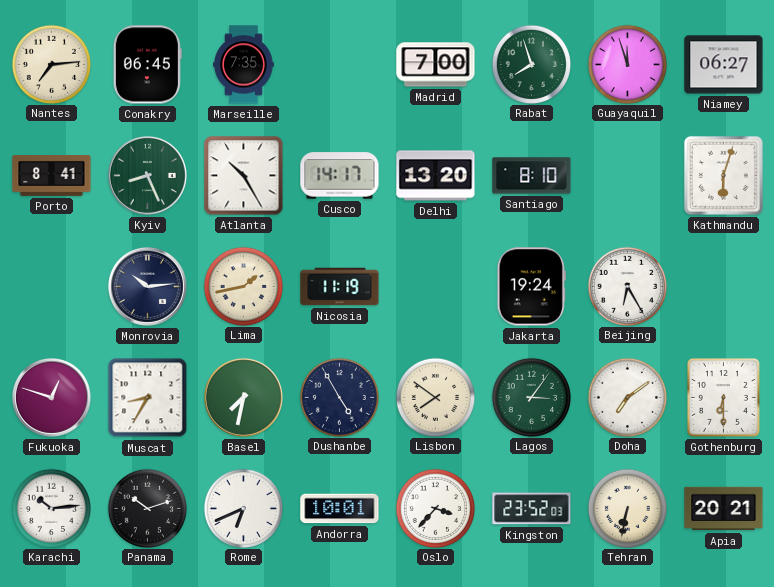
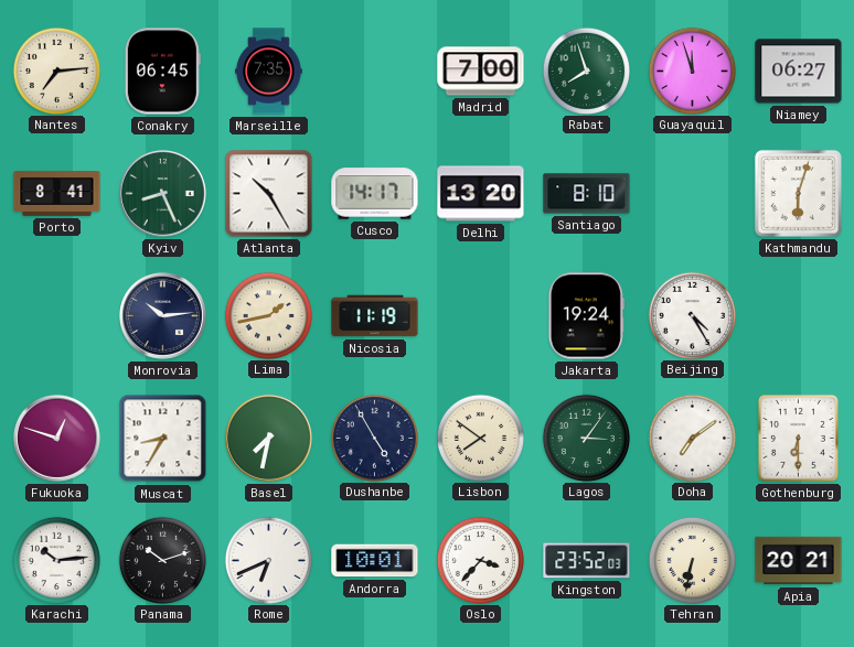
Beijing: 6:25 -> 4:25
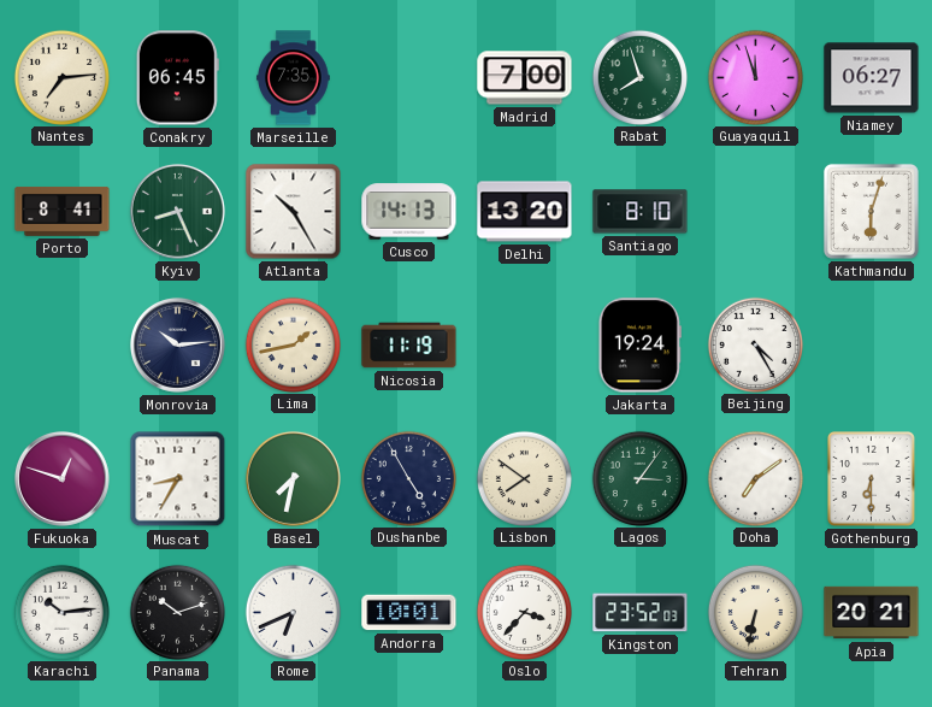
Cusco: 14:17 -> 14:13
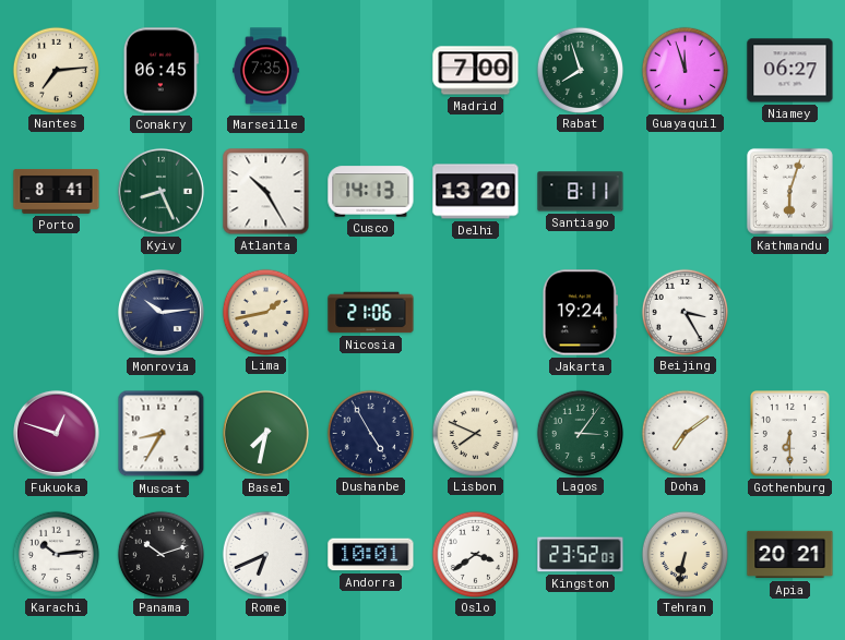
Santiago: 8:10 -> 8:11
Nicosia: 11:19 -> 21:06
Beijing: 4:25 -> 3:25
Lisbon: 7:51 -> 7:49
Oslo: 3:37 -> 3:39
